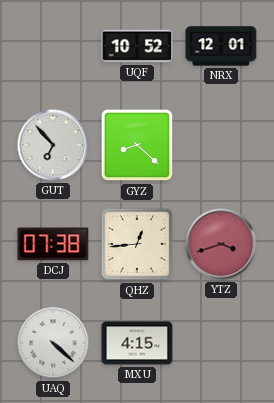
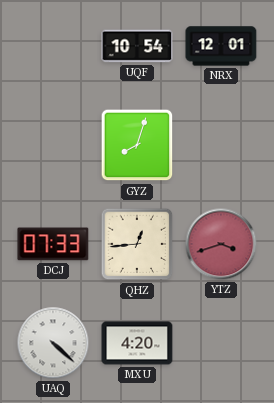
UQF: 10:52 -> 10:54
GUT: 6:53 -> none
GYZ: 8:22 -> 8:03
DCJ: 07:38 -> 07:33
MXU: 4:15 -> 4:20
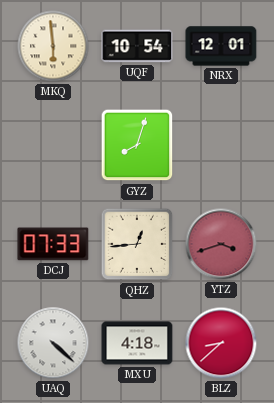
MKQ: none -> 5:59
MXU: 4:20 -> 4:18
BLZ: none -> 8:38
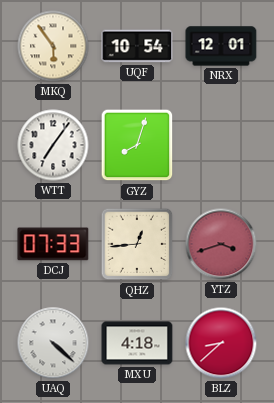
MKQ: 5:59 -> 5:54
WTT: none -> 7:06
